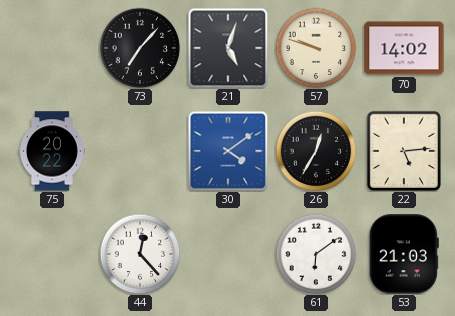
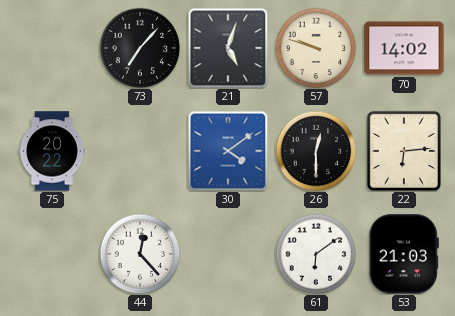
26: 12:35 -> 12:30
22: 5:14 -> 6:14
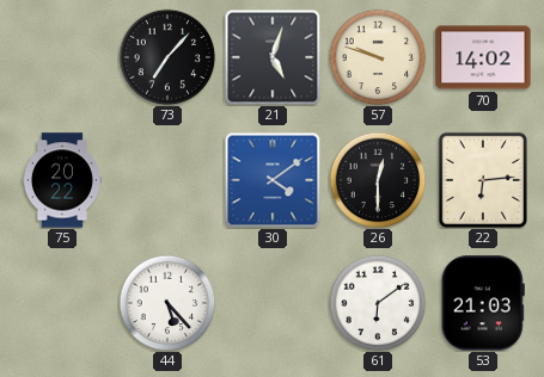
44: 12:23 -> 5:23
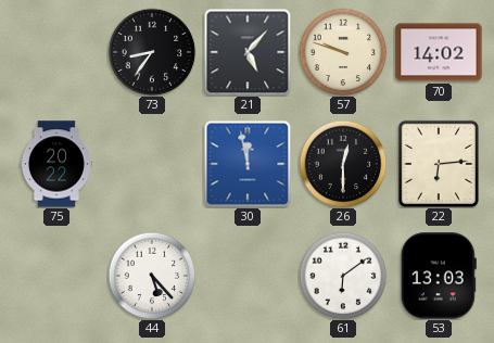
73: 7:07 -> 8:36
21: 5:03 -> 5:07
30: 4:09 -> 11:58
53: 21:03 -> 13:03
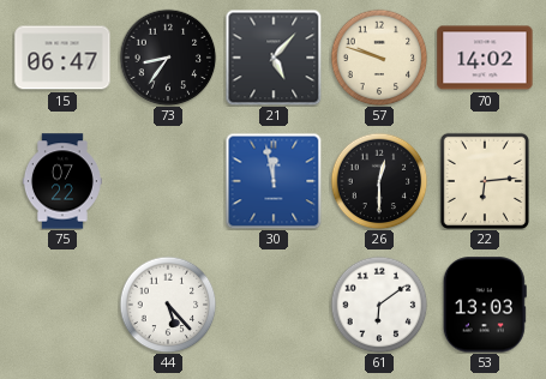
15: none -> 06:47
75: 20:22 -> 07:22
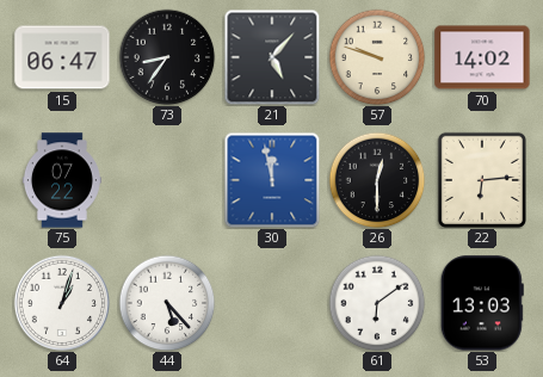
64: none -> 1:03
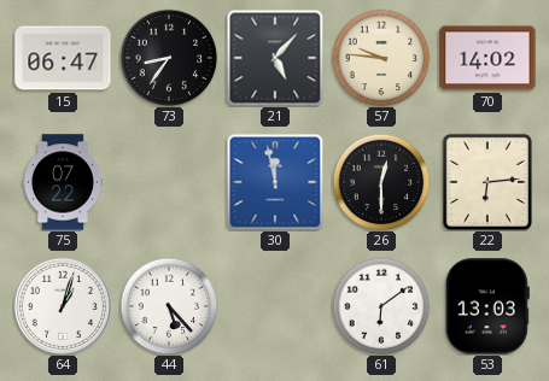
57: 9:48 -> 9:46
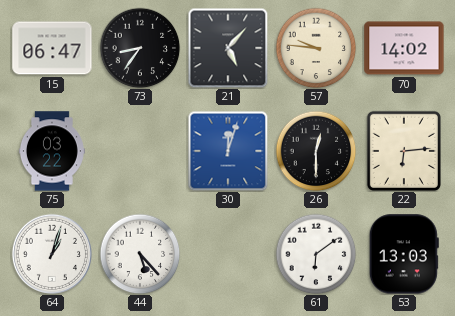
75: 07:22 -> 03:22
30: 11:58 -> 12:03
